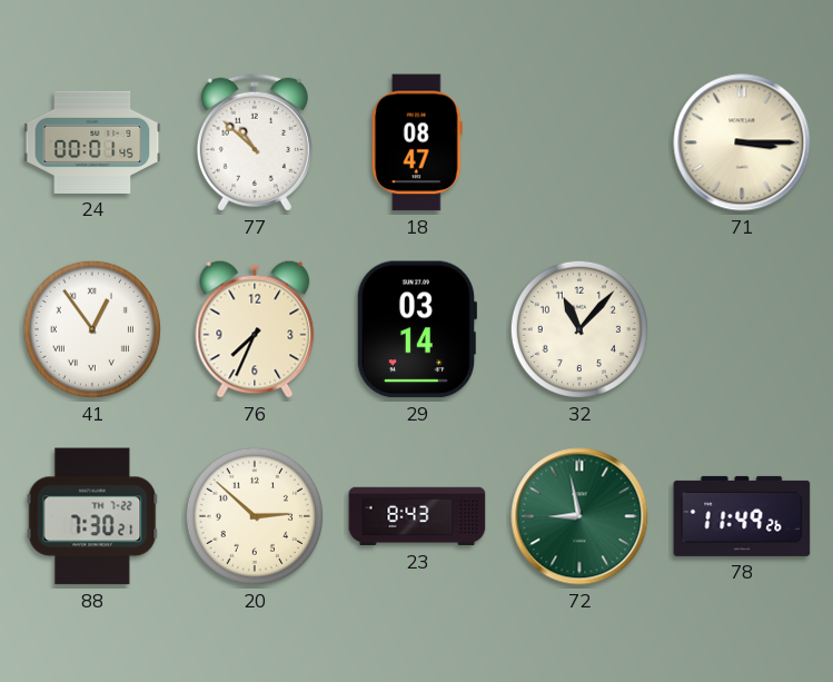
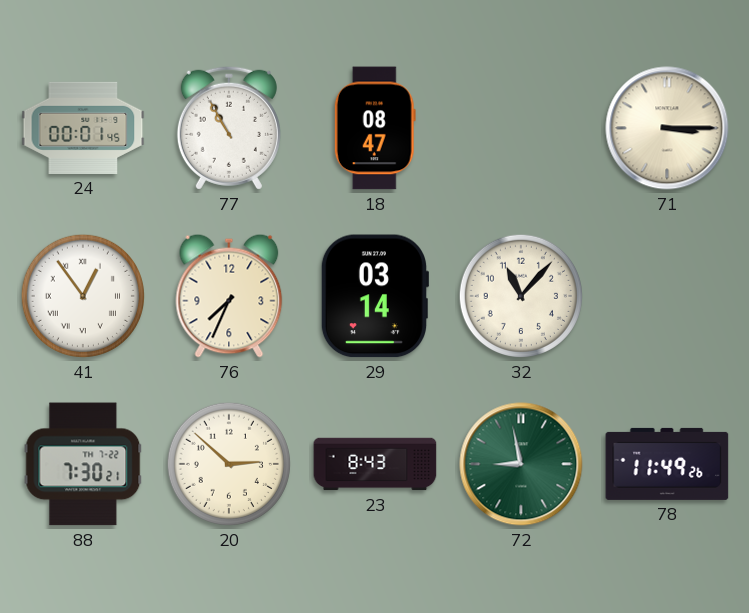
77: 10:52 -> 10:55
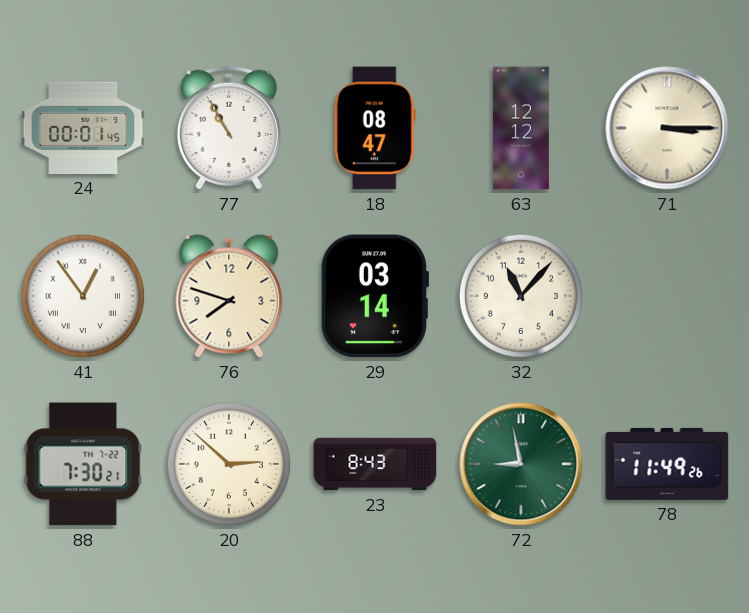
63: none -> 12:12
76: 7:34 -> 7:48
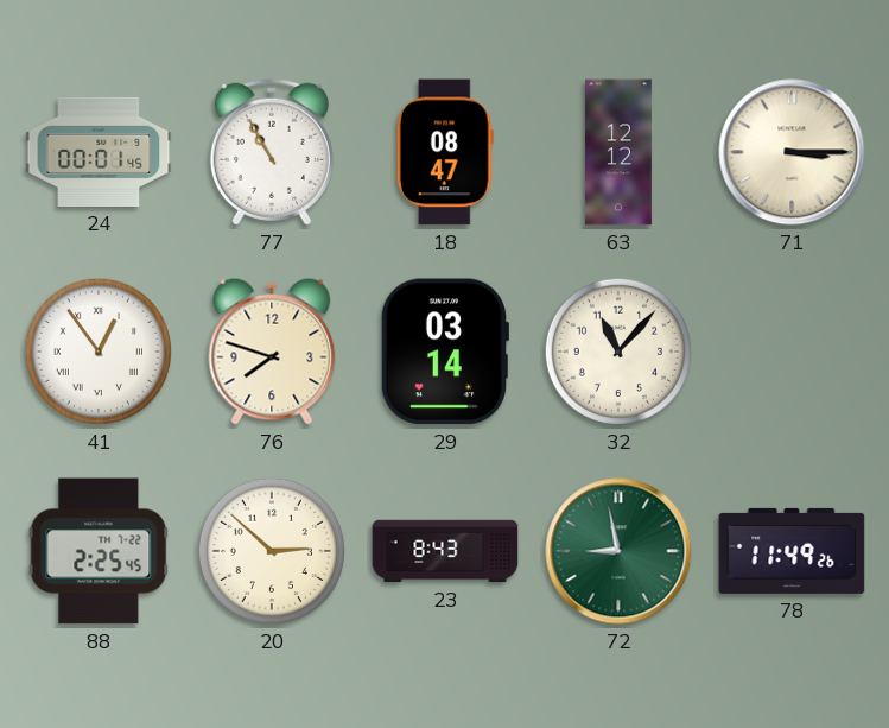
88: 7:30 -> 2:25
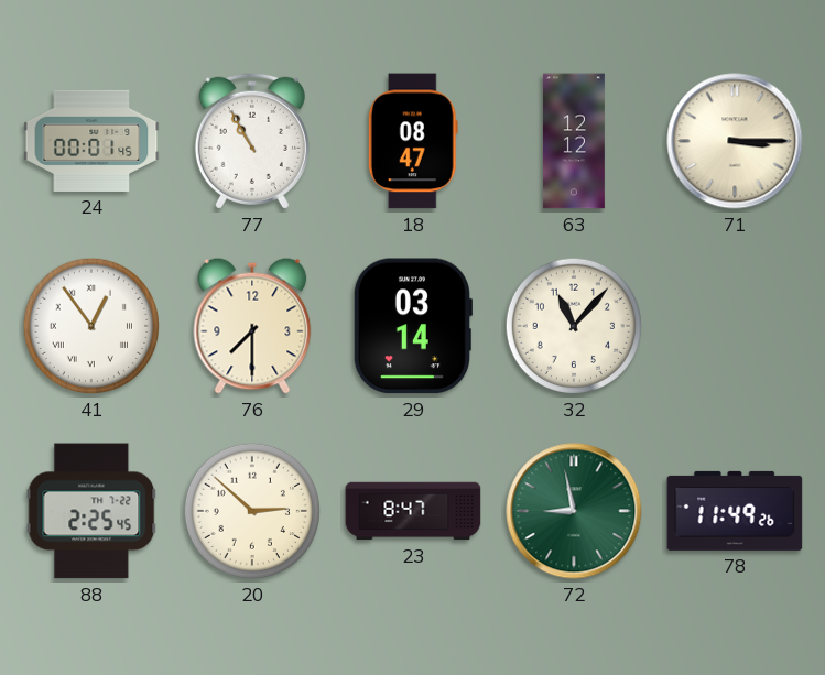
76: 7:48 -> 7:30
23: 8:43 -> 8:47
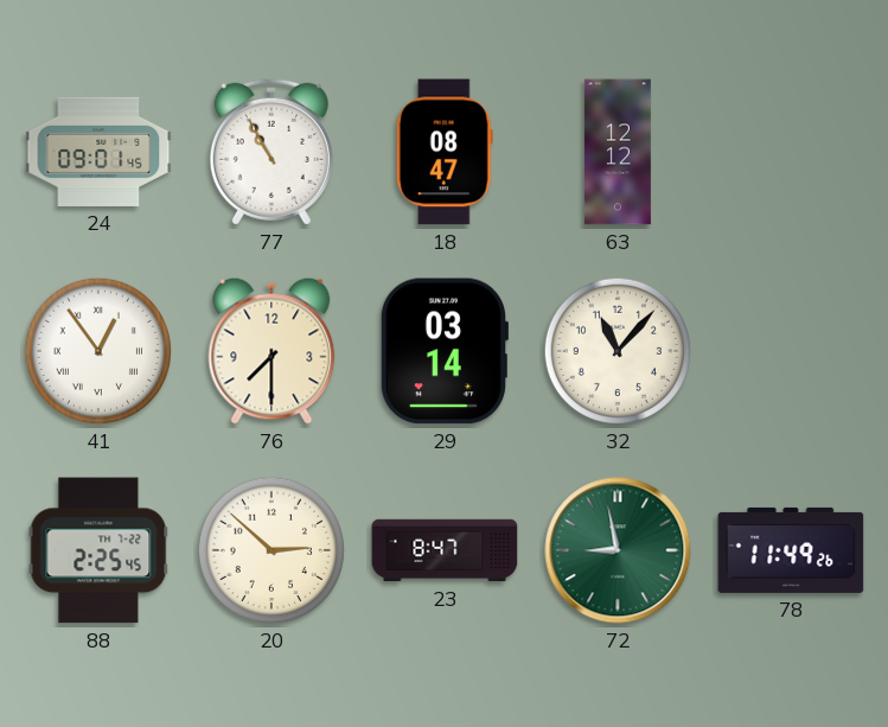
24: 00:01 -> 09:01
71: 3:15 -> none
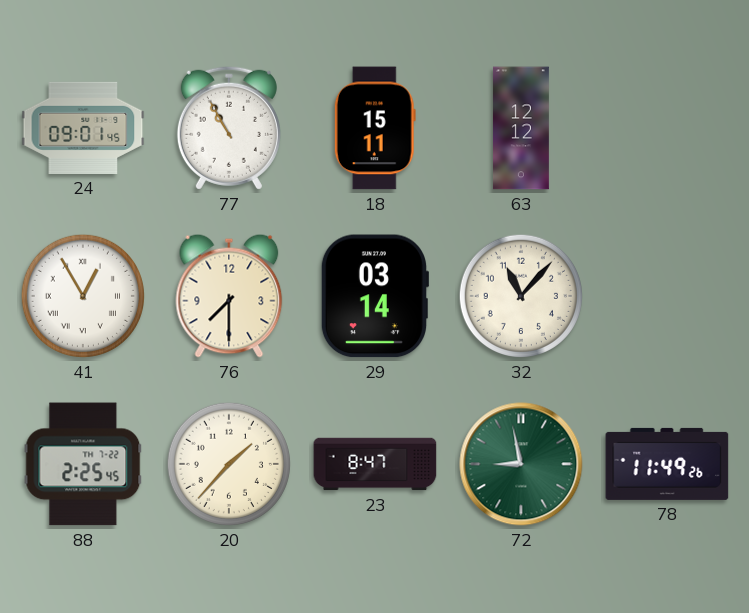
18: 08:47 -> 15:11
41: 12:54 -> 12:55
20: 2:52 -> 1:37
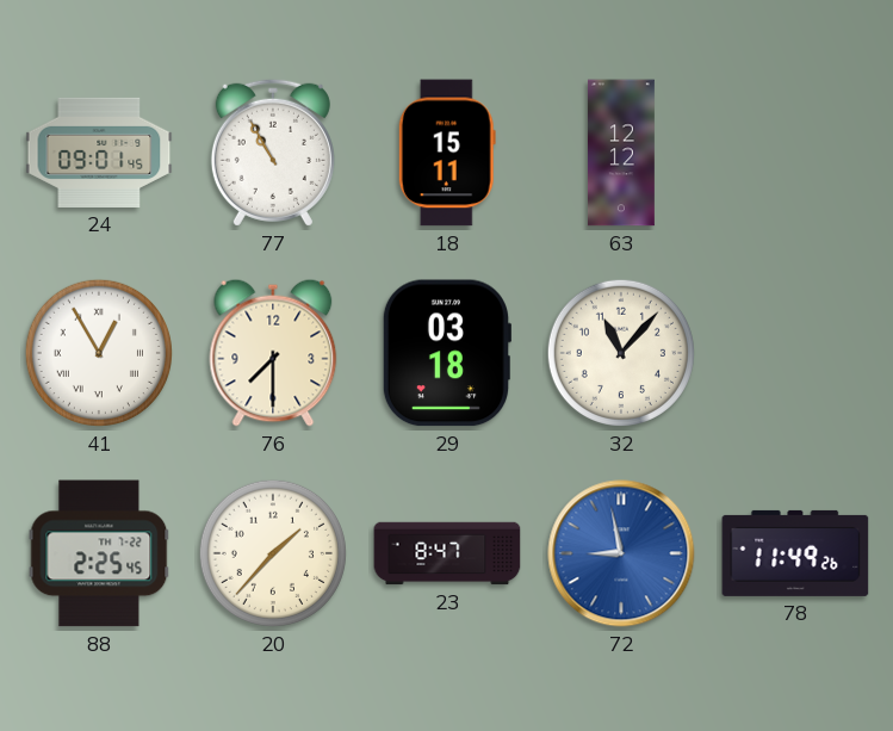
29: 03:14 -> 03:18
72 dial: green -> blue
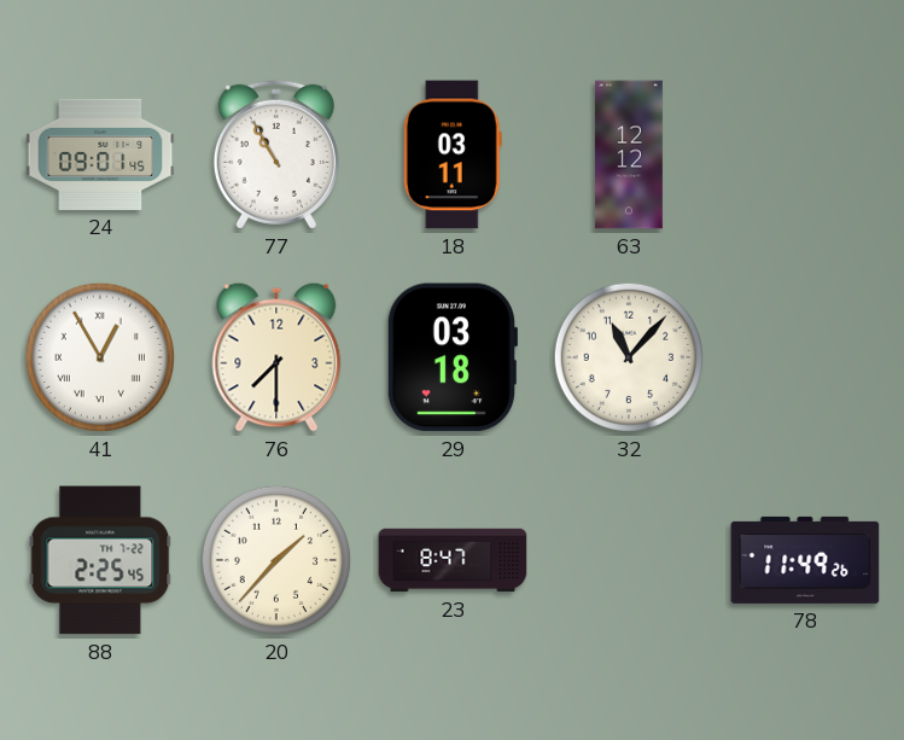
18: 15:11 -> 03:11
72: 8:58 -> none
